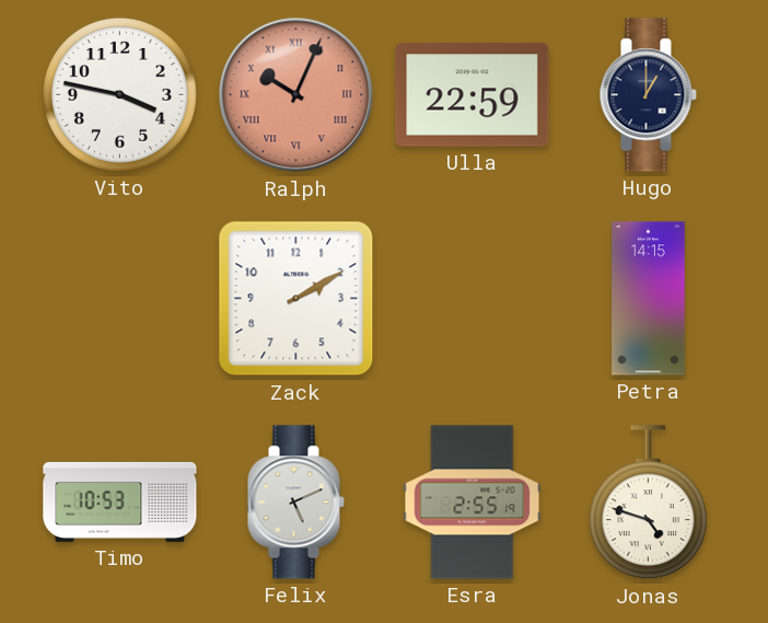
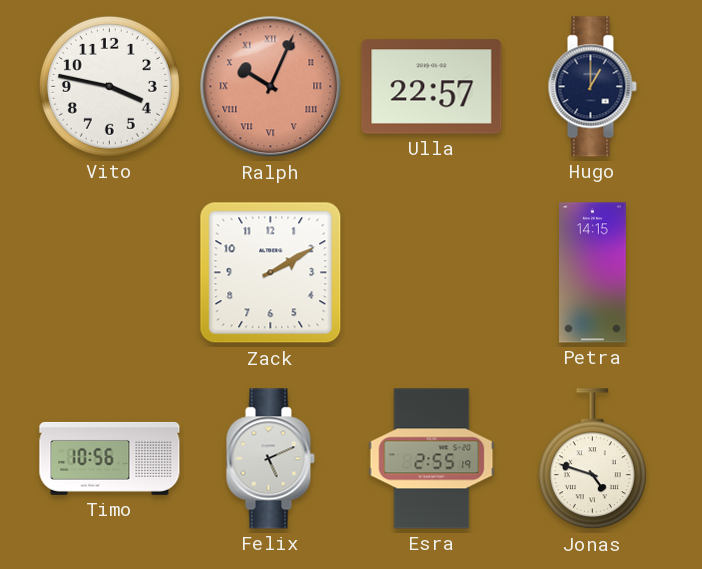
Ulla: 22:59 -> 22:57
Timo: 10:53 -> 10:56
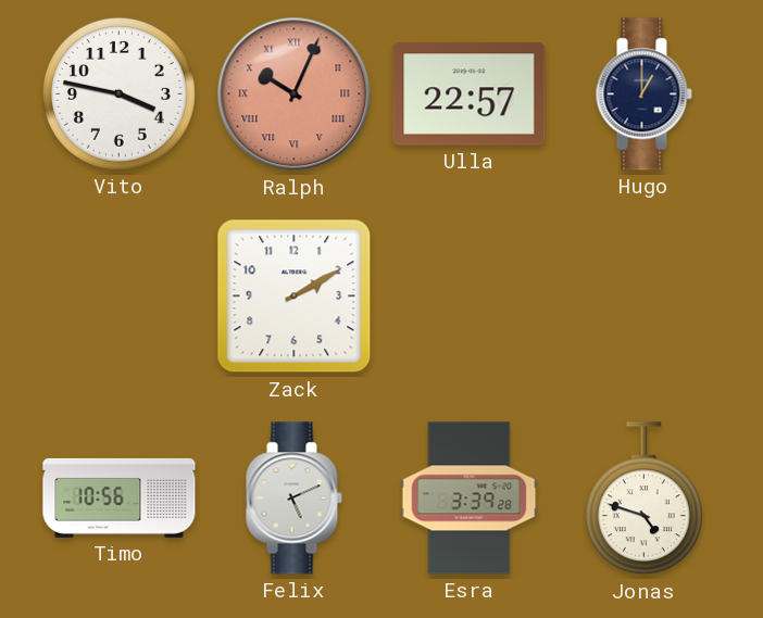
Petra: 14:15 -> none
Esra: 2:55 -> 3:39
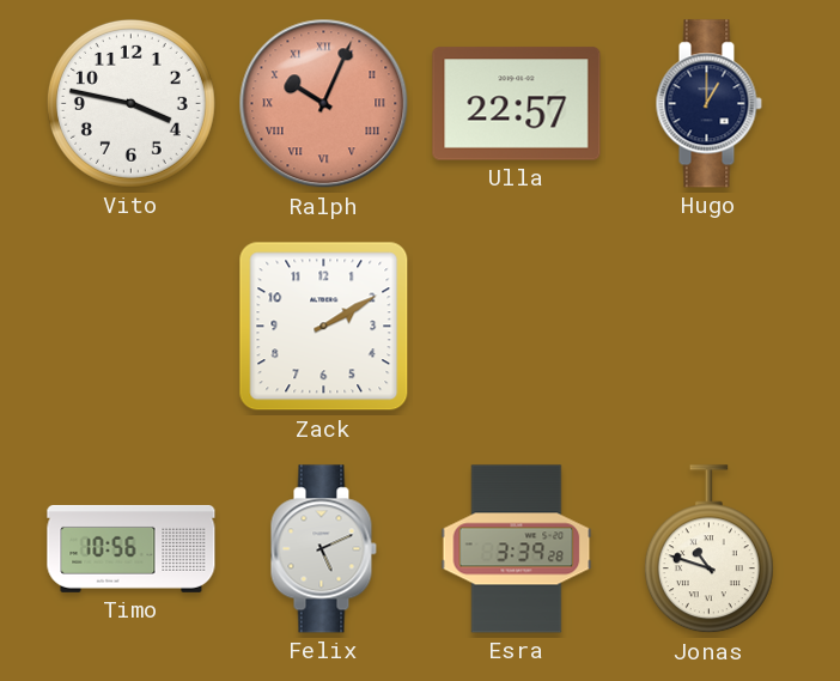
Jonas: 4:48 -> 10:48
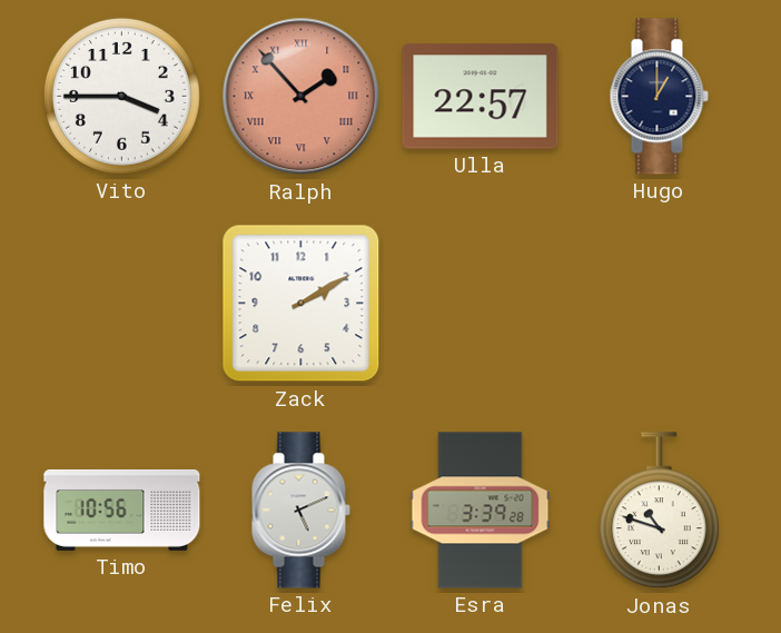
Vito: 3:47 -> 3:45
Ralph: 10:04 -> 1:53
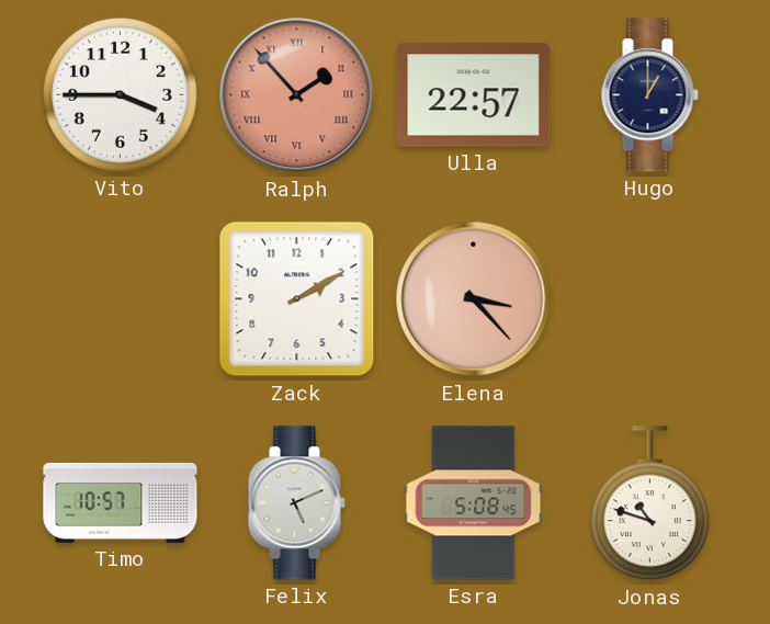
Elena: none -> 3:23
Timo: 10:56 -> 10:57
Esra: 3:39 -> 5:08
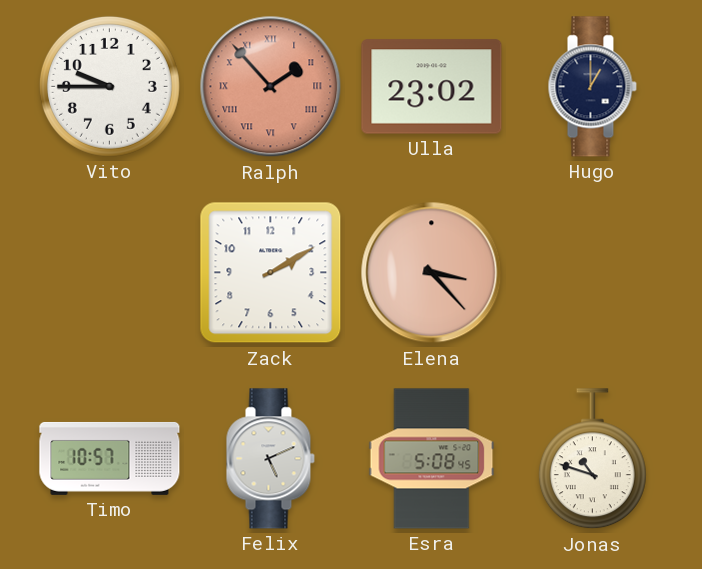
Vito: 3:45 -> 9:45
Ulla: 22:57 -> 23:02
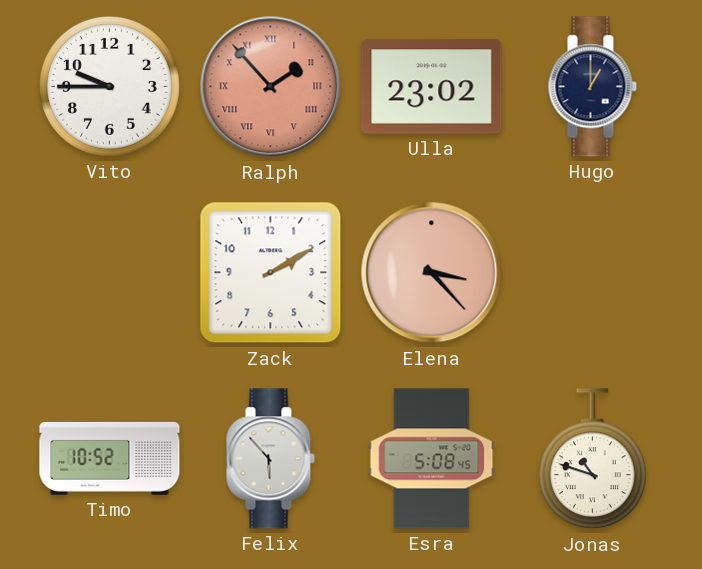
Timo: 10:57 -> 10:52
Felix: 5:11 -> 5:53
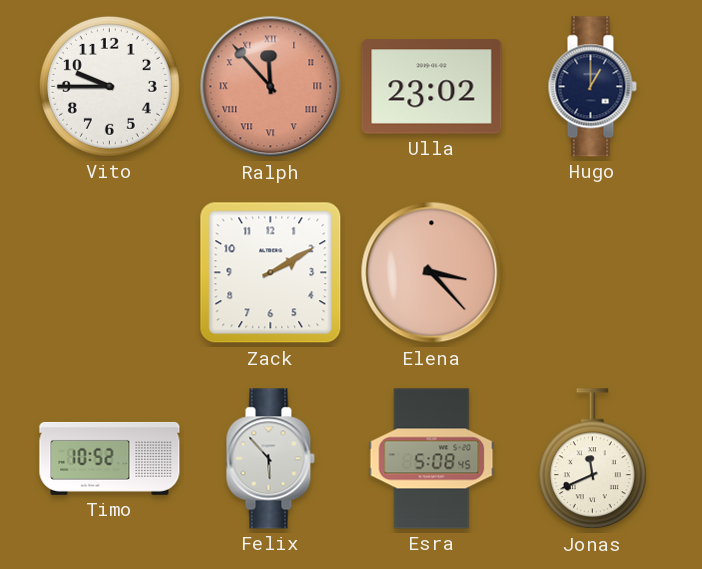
Ralph: 1:53 -> 11:53
Jonas: 10:48 -> 11:41
